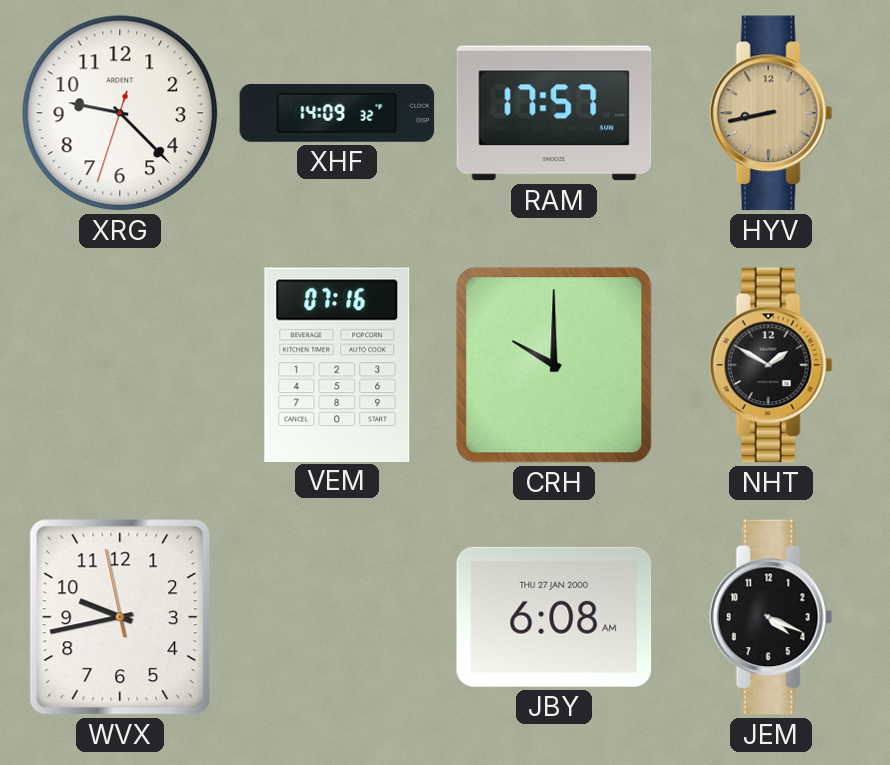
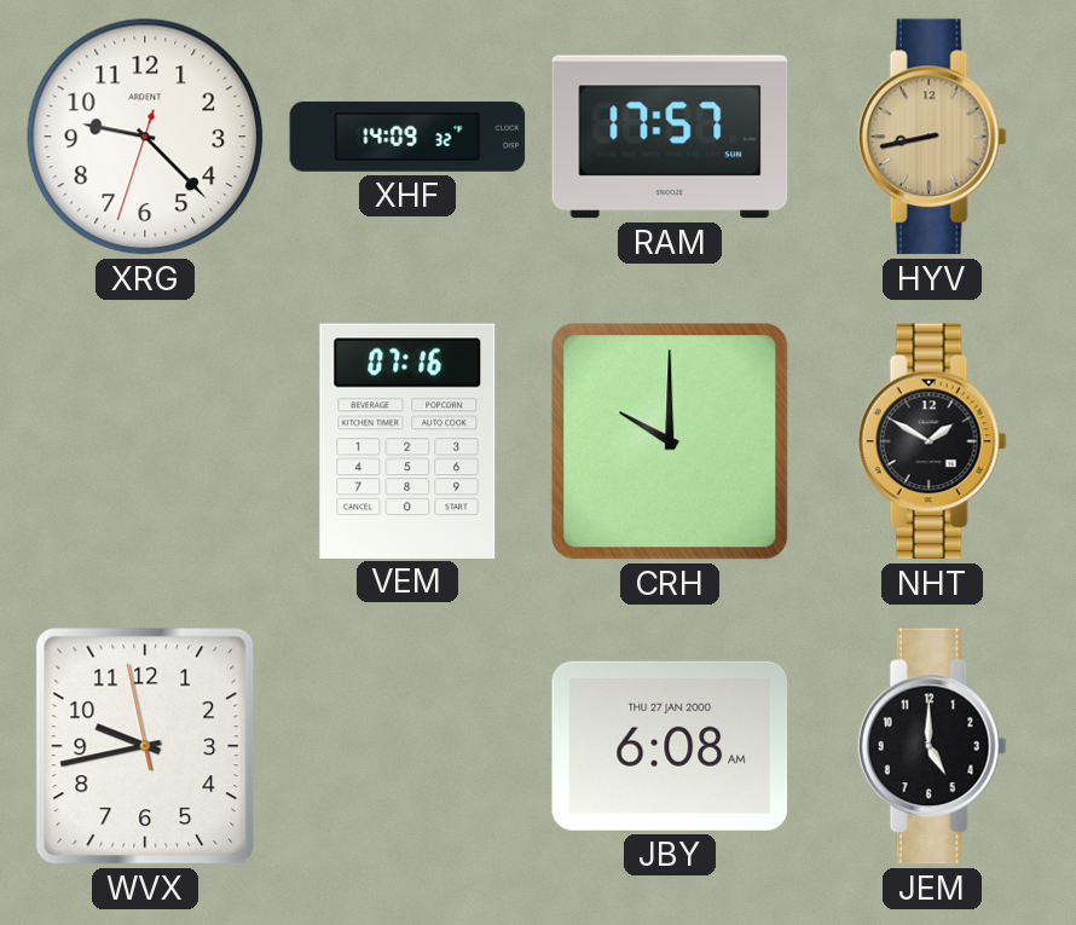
JEM: 4:19 -> 5:00
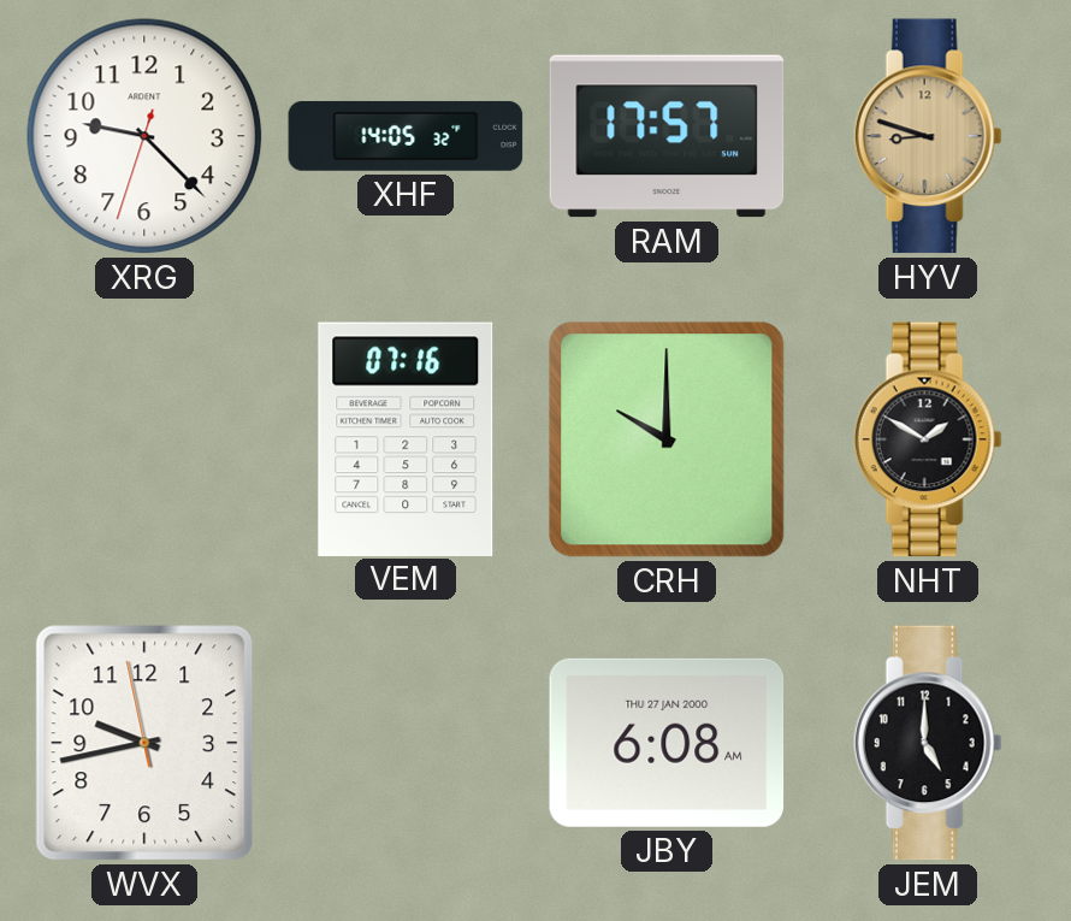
XHF: 14:09 -> 14:05
HYV: 8:43 -> 8:48
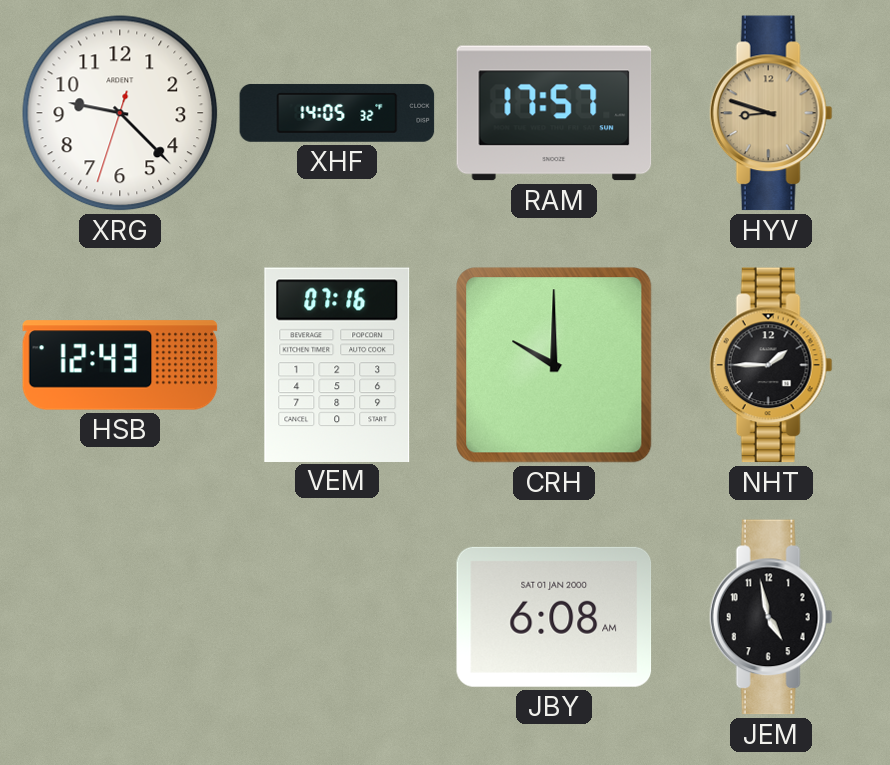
HSB: none -> 12:43
NHT: 1:50 -> 1:45
WVX: 9:42 -> none
JBY date: THU 27 JAN 2000 -> SAT 01 JAN 2000
JEM: 5:00 -> 4:58
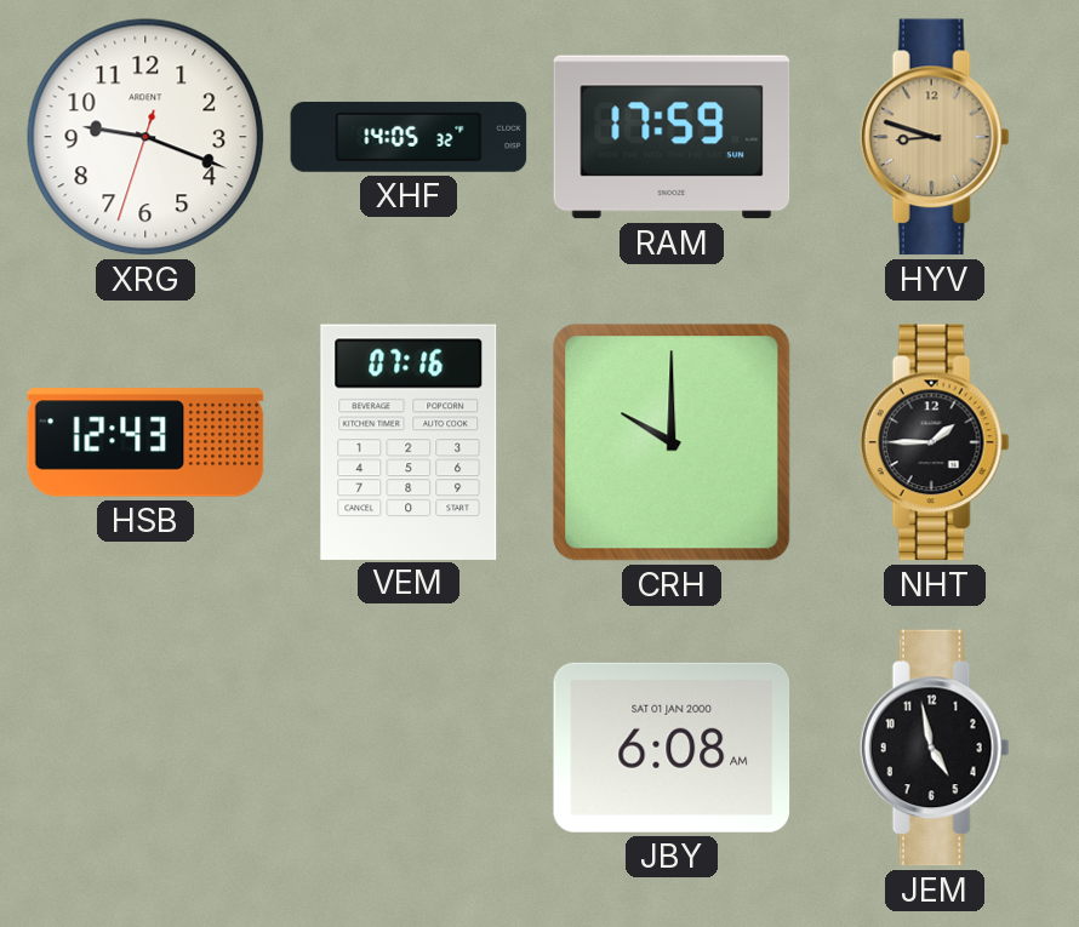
XRG: 9:22 -> 9:18
RAM: 17:57 -> 17:59
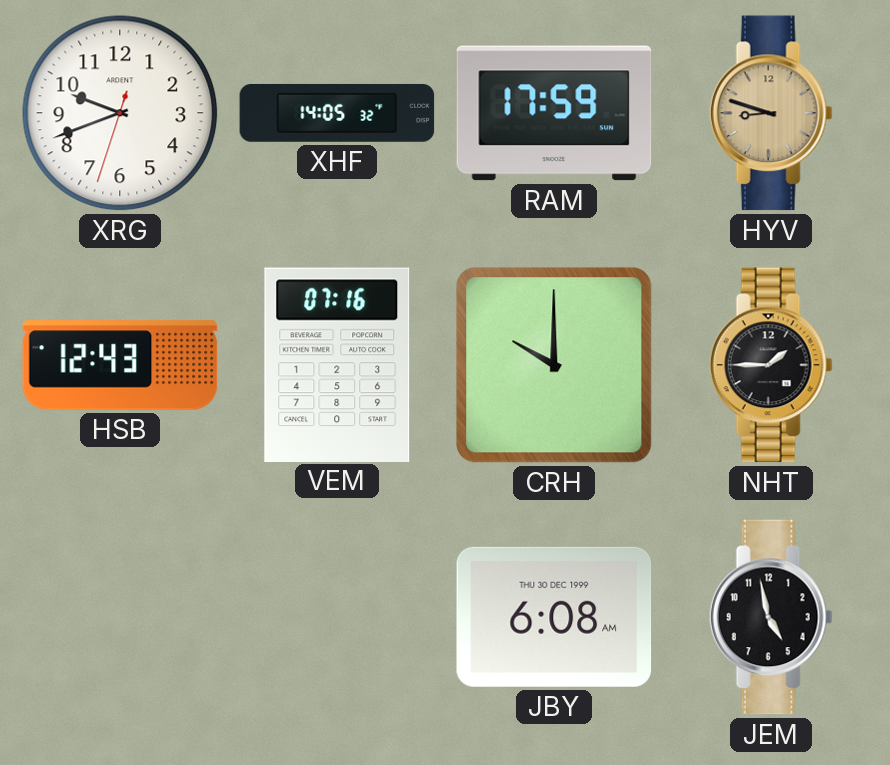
XRG: 9:18 -> 9:41
JBY date: SAT 01 JAN 2000 -> THU 30 DEC 1999
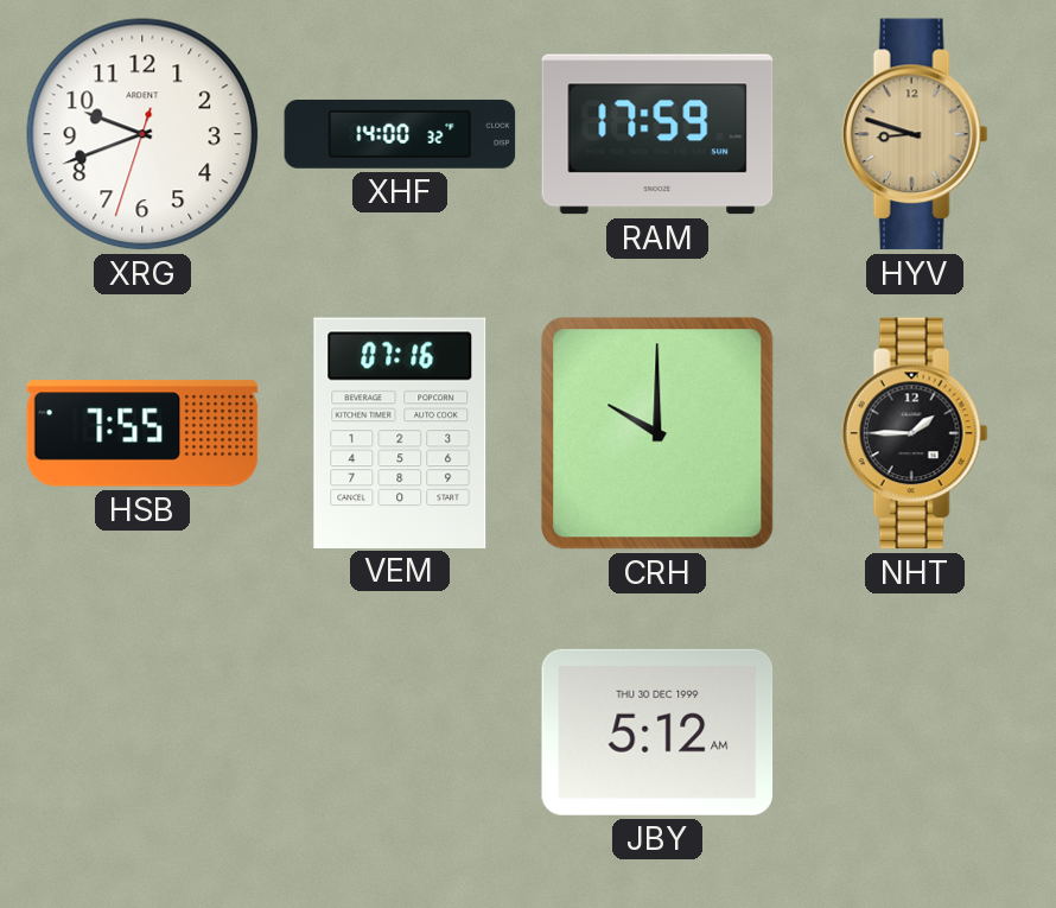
XHF: 14:05 -> 14:00
HSB: 12:43 -> 7:55
JBY: 6:08 -> 5:12
JEM: 4:58 -> none
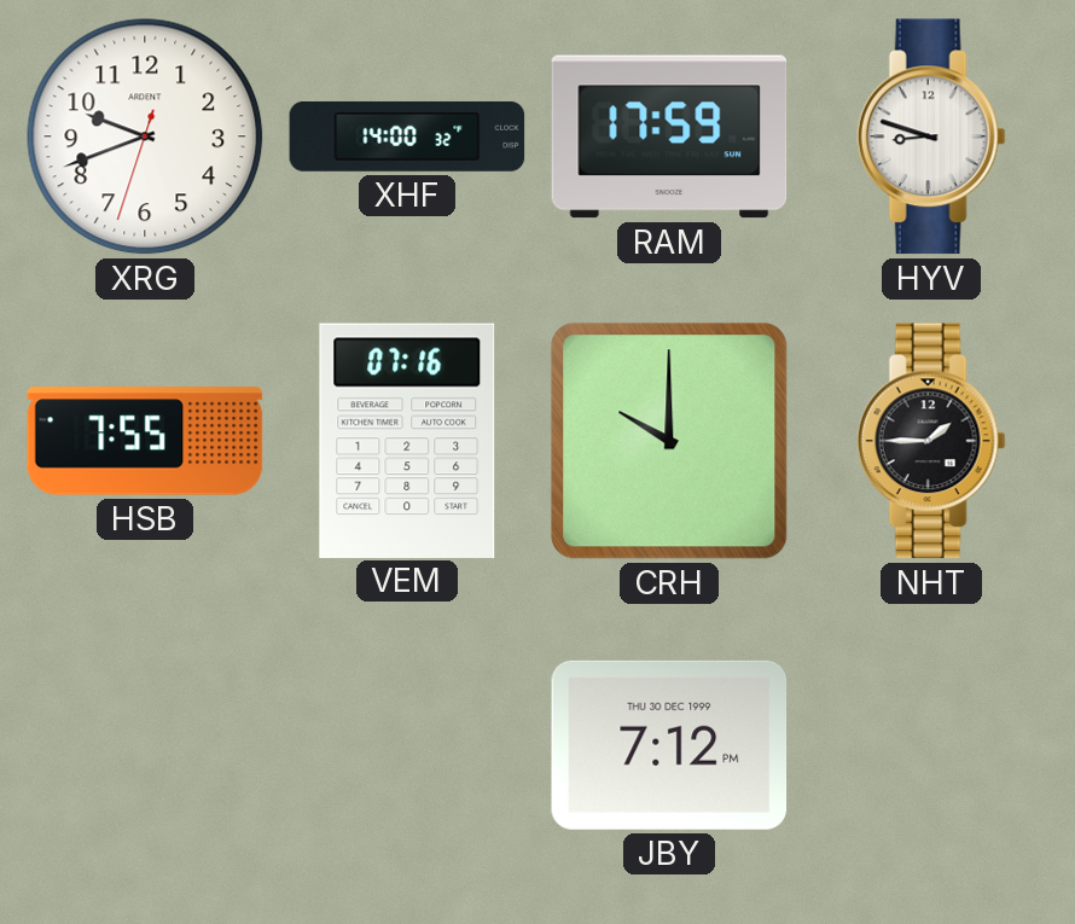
HYV dial: champagne -> white
JBY: 5:12 -> 7:12
